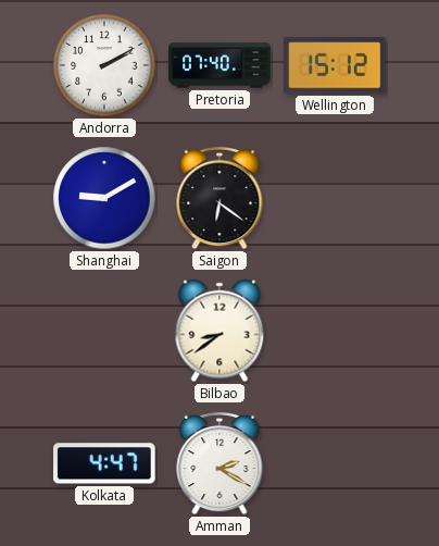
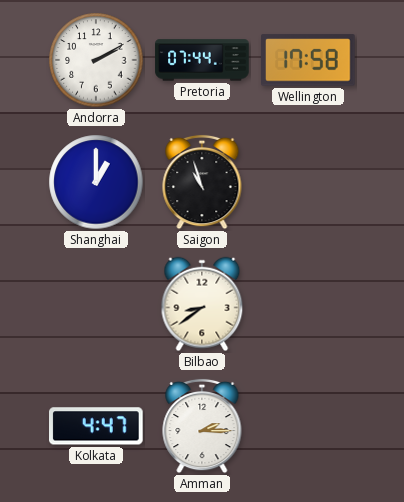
Pretoria: 07:40 -> 07:44
Wellington: 15:12 -> 17:58
Shanghai: 9:10 -> 1:00
Saigon: 6:21 -> 10:57
Amman: 2:20 -> 2:15
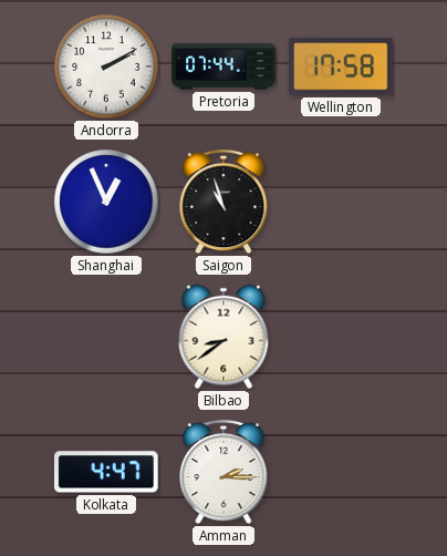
Shanghai: 1:00 -> 12:56
